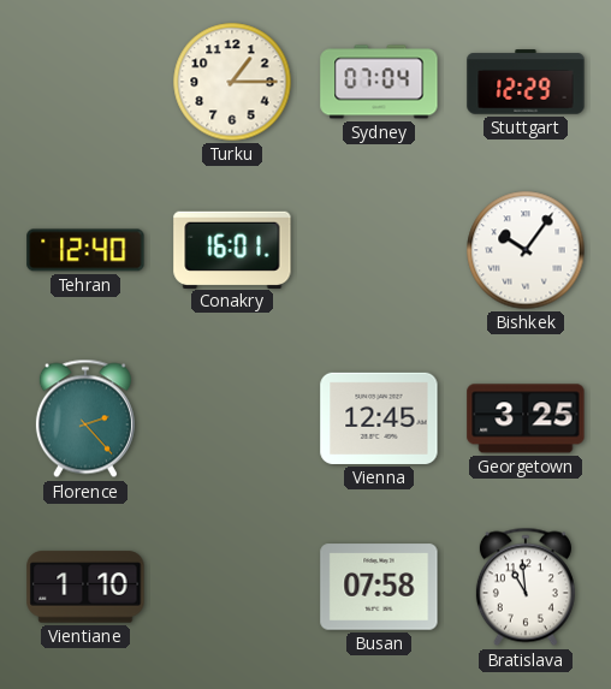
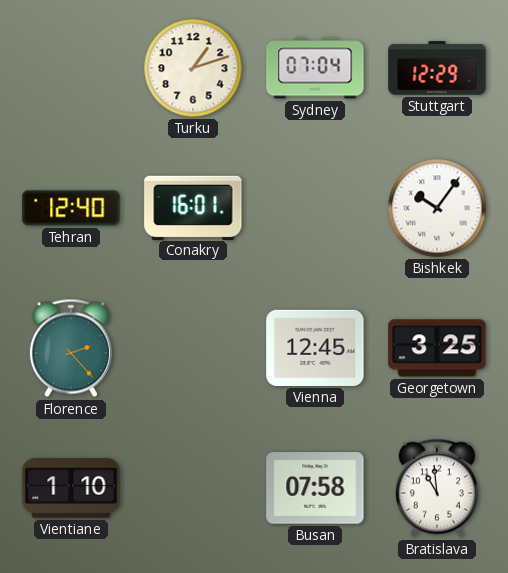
Turku: 1:15 -> 1:12
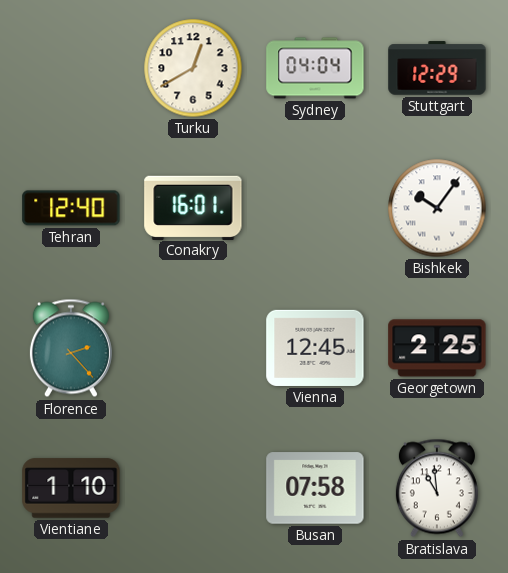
Turku: 1:12 -> 12:40
Sydney: 07:04 -> 04:04
Georgetown: 3:25 -> 2:25
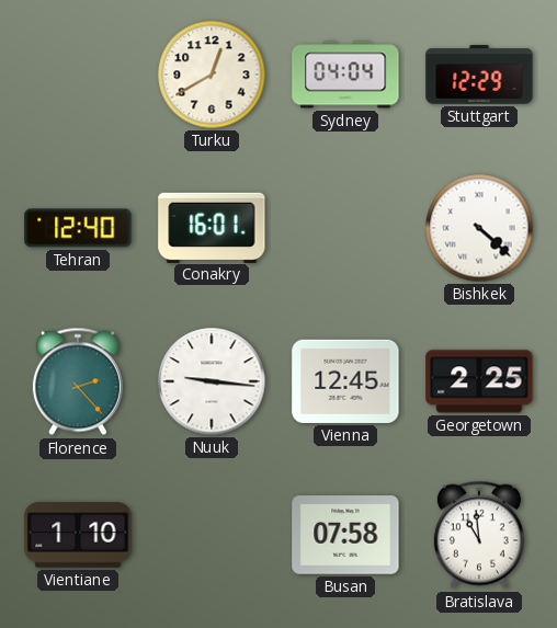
Bishkek: 10:06 -> 4:22
Nuuk: none -> 9:16
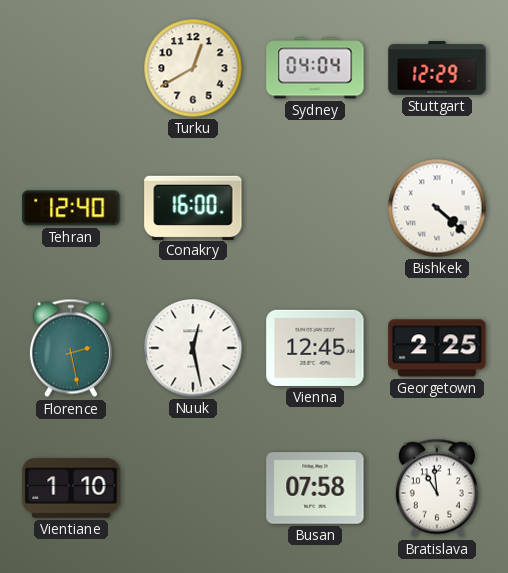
Conakry: 16:01 -> 16:00
Florence: 2:23 -> 2:28
Nuuk: 9:16 -> 12:28
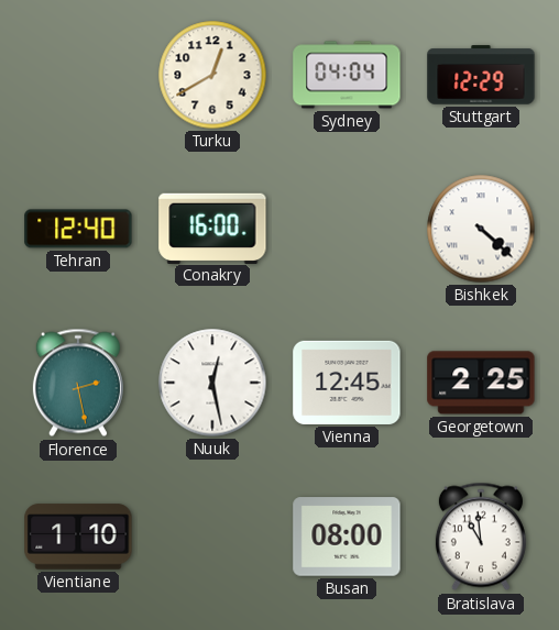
Busan: 07:58 -> 08:00
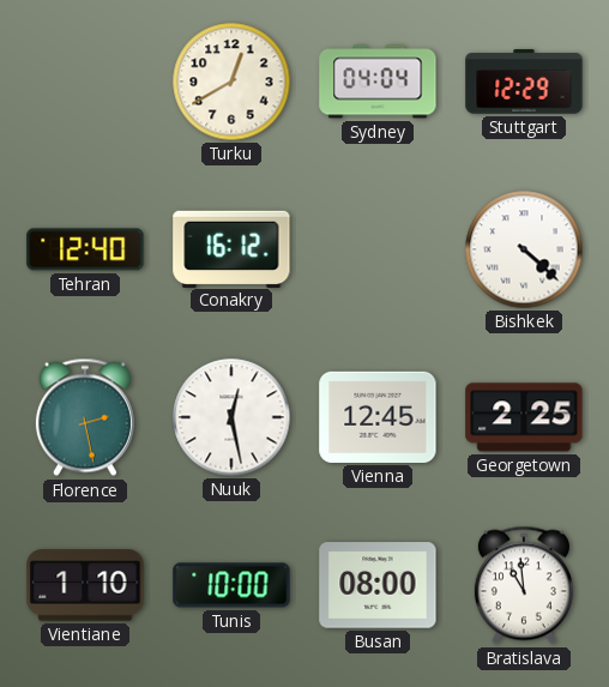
Conakry: 16:00 -> 16:12
Tunis: none -> 10:00
